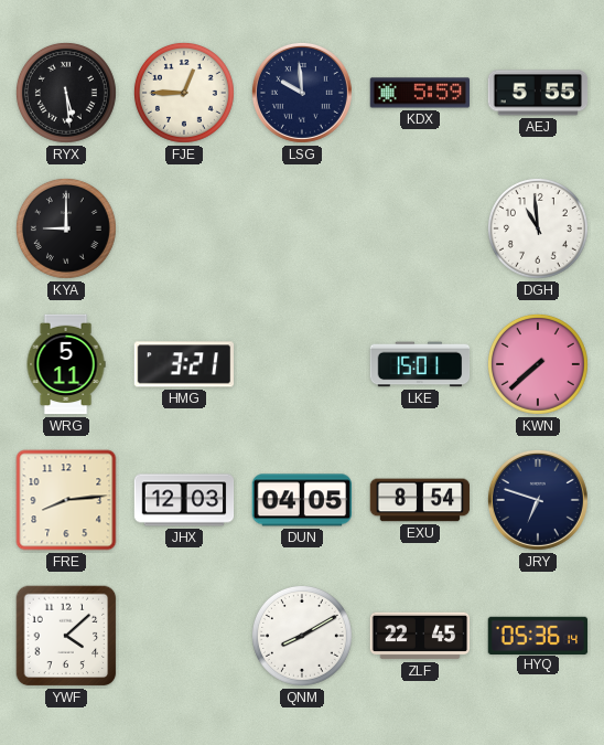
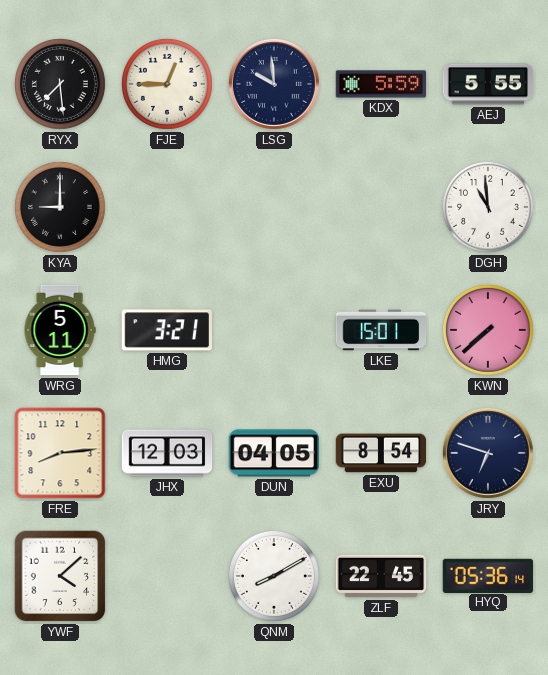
RYX: 5:29 -> 7:29
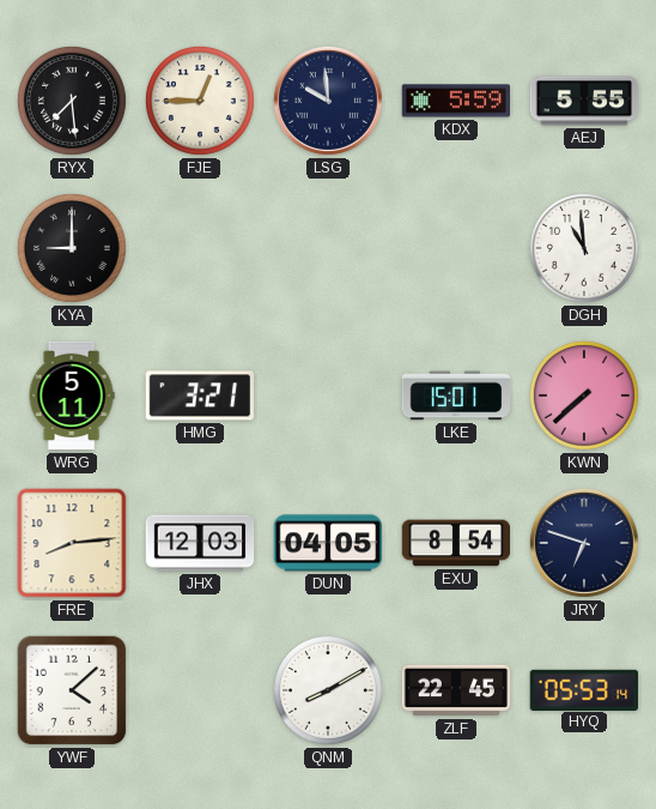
HYQ: 05:36 -> 05:53
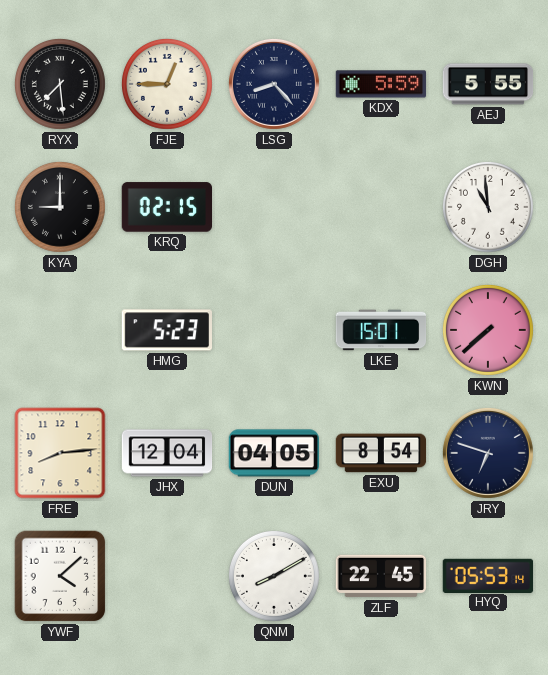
LSG: 9:59 -> 8:23
KRQ: none -> 02:15
WRG: 5:11 -> none
HMG: 3:21 -> 5:23
JHX: 12:03 -> 12:04
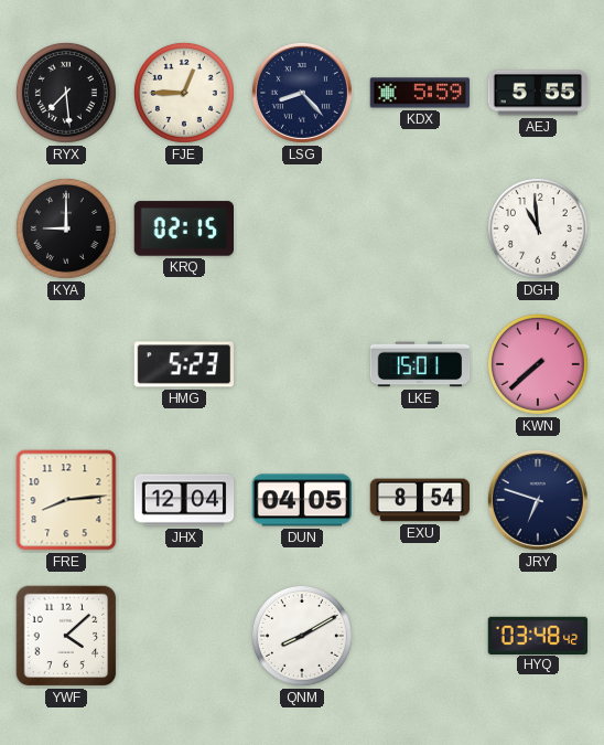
ZLF: 22:45 -> none
HYQ: 05:53 -> 03:48
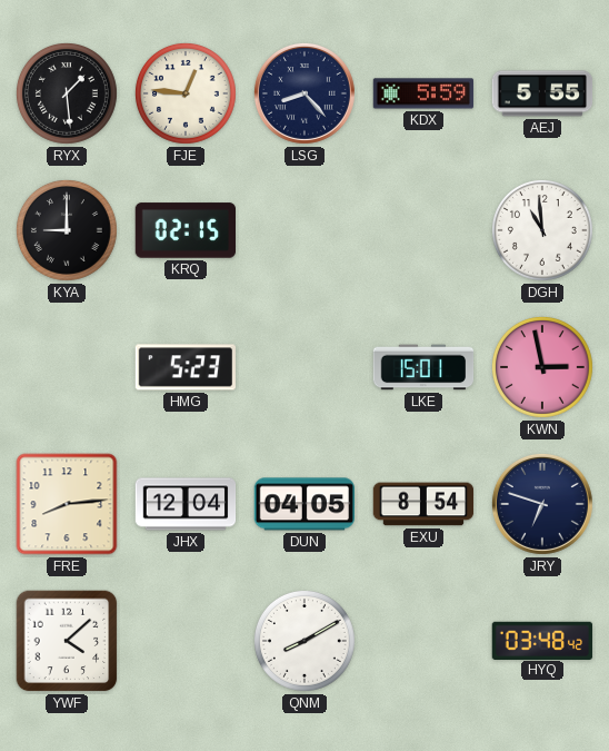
RYX: 7:29 -> 1:29
FJE: 12:45 -> 12:46
KWN: 7:38 -> 2:58
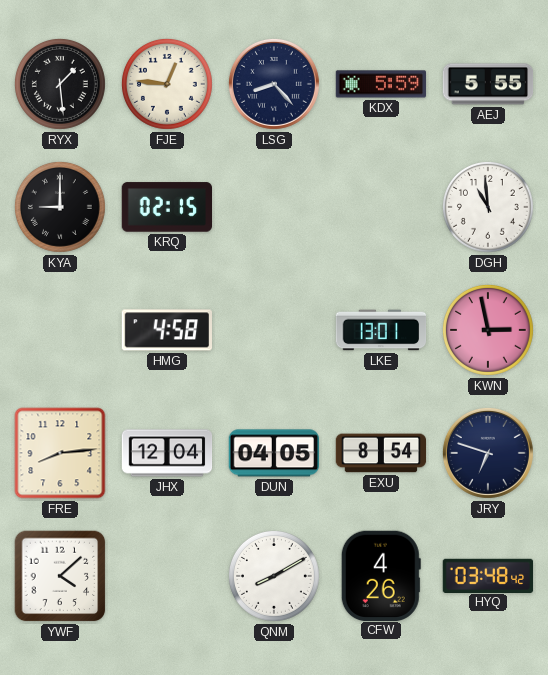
HMG: 5:23 -> 4:58
LKE: 15:01 -> 13:01
CFW: none -> 4:26
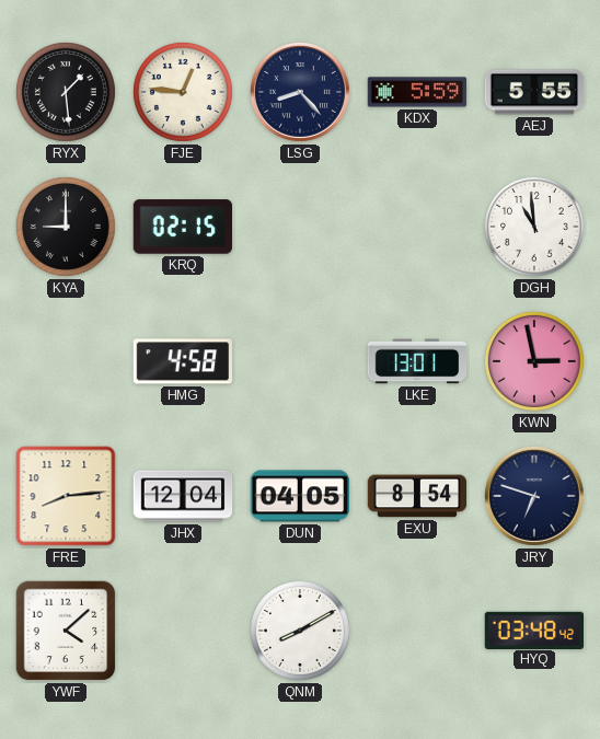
CFW: 4:26 -> none
